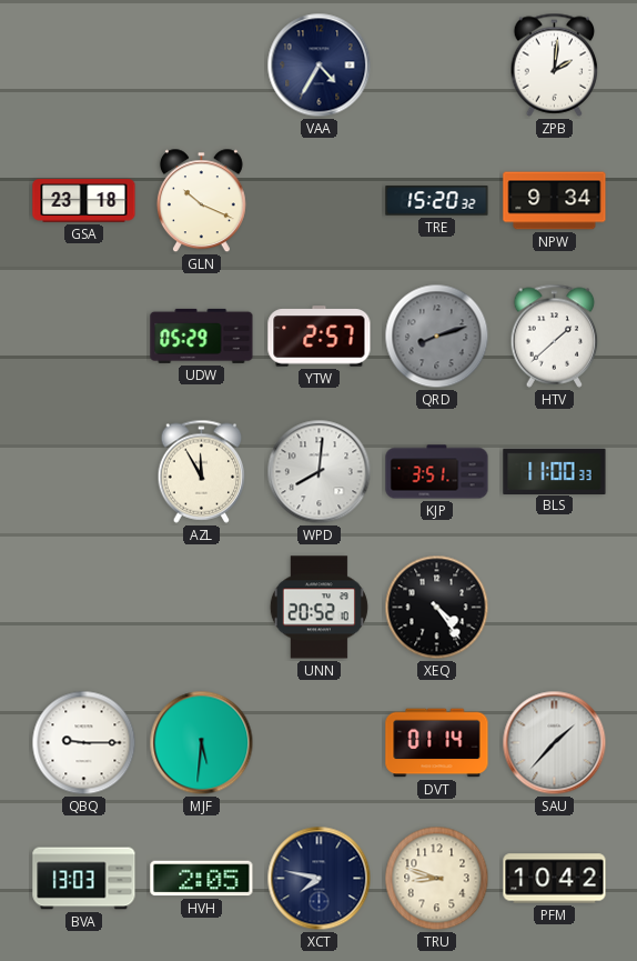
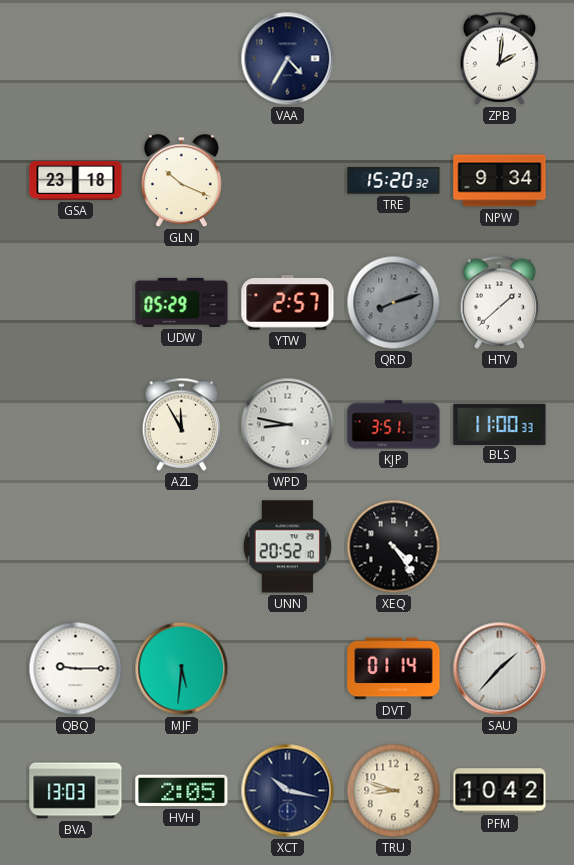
WPD: 8:01 -> 8:47
XCT: 7:47 -> 10:17
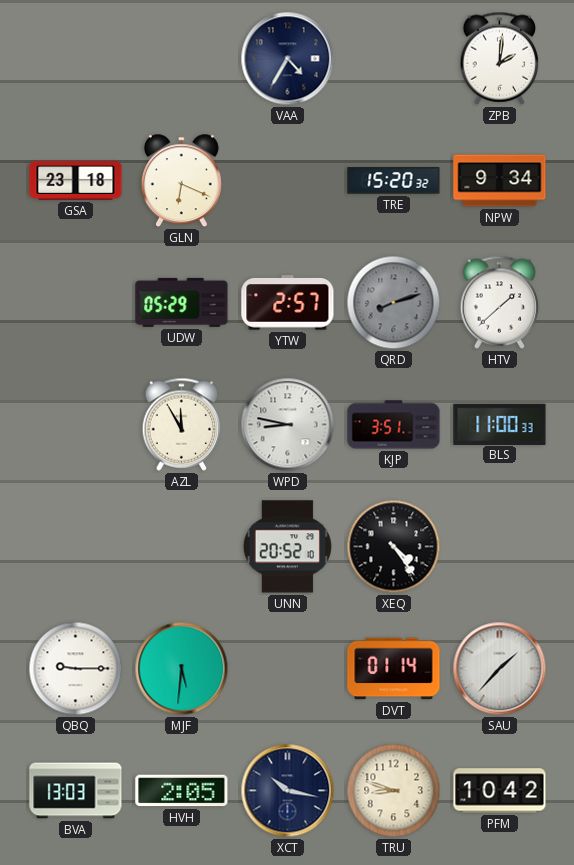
GLN: 10:19 -> 6:19
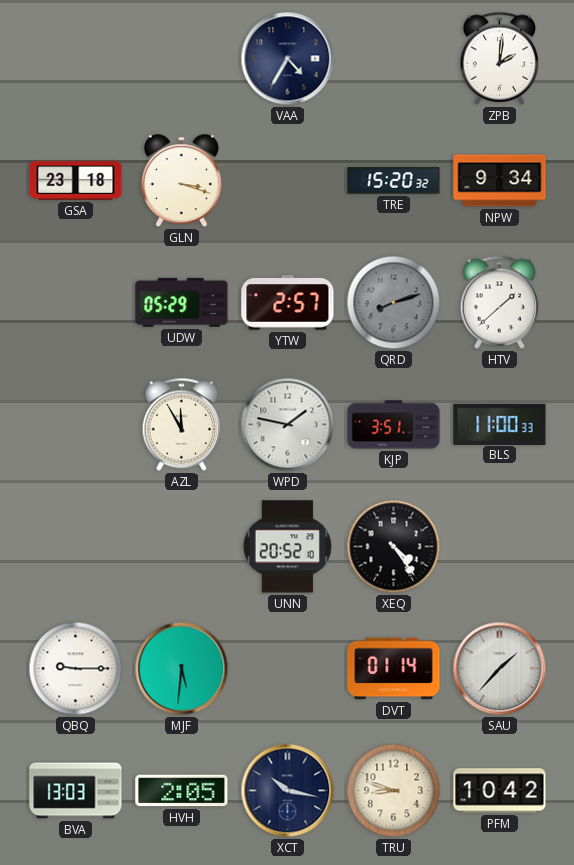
GLN: 6:19 -> 3:18
WPD: 8:47 -> 1:47
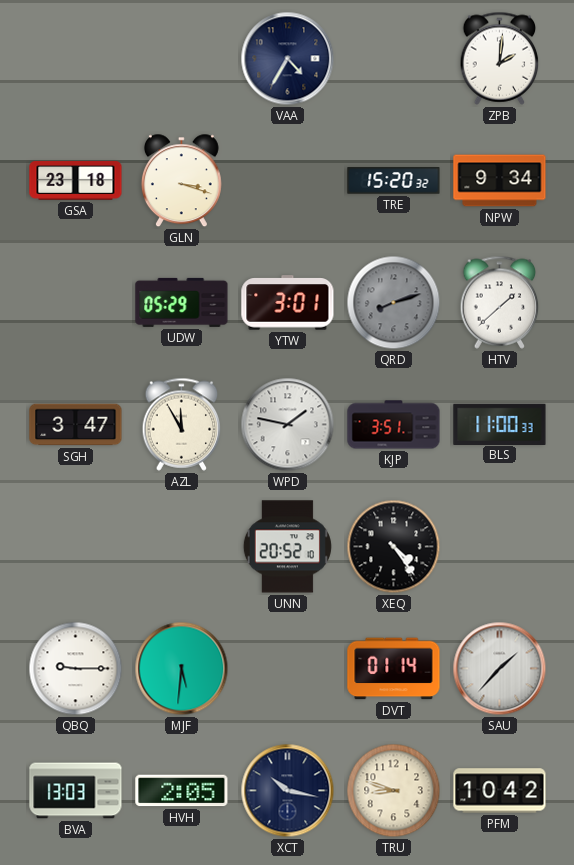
YTW: 2:57 -> 3:01
SGH: none -> 3:47
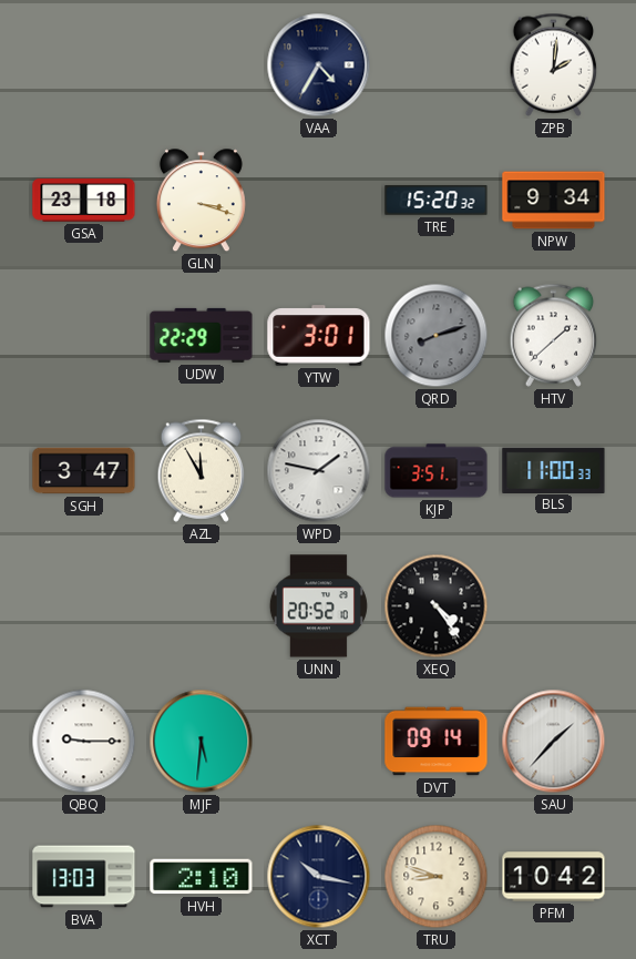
UDW: 05:29 -> 22:29
DVT: 01:14 -> 09:14
HVH: 2:05 -> 2:10
